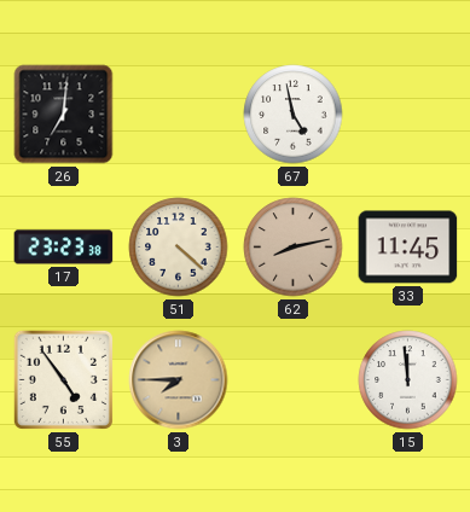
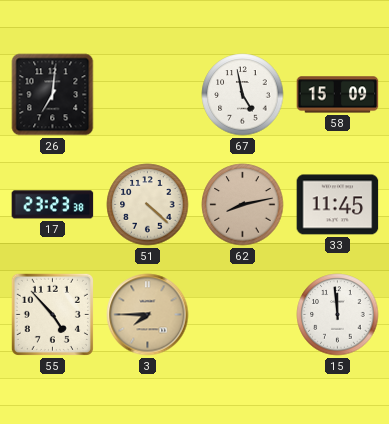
58: none -> 15:09
55: 4:54 -> 4:53
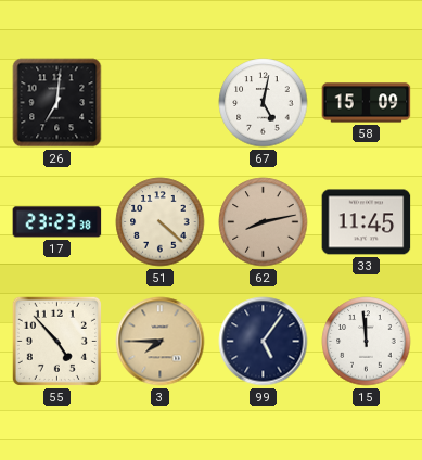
67: 4:58 -> 5:02
99: none -> 5:06
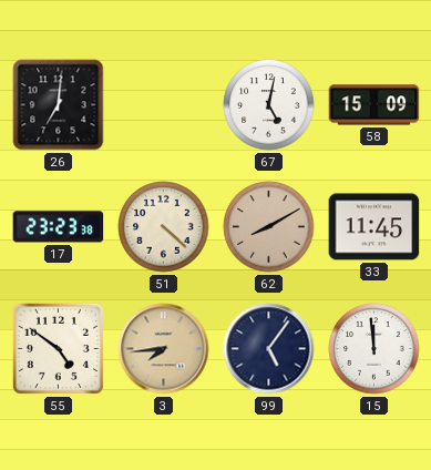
62: 8:13 -> 8:10
55: 4:53 -> 4:51
3: 7:45 -> 7:44
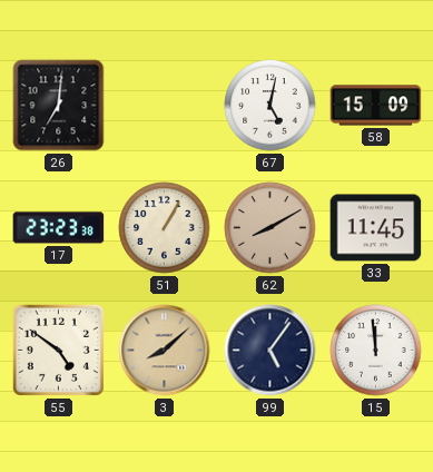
51: 4:22 -> 1:05
3: 7:44 -> 8:08
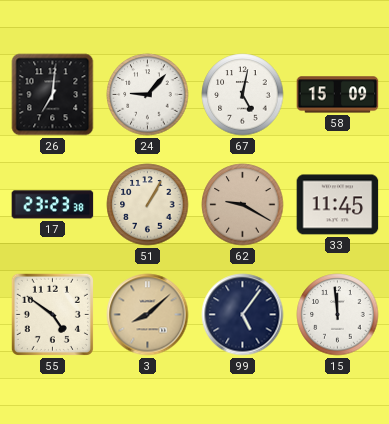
24: none -> 9:07
62: 8:10 -> 9:20
